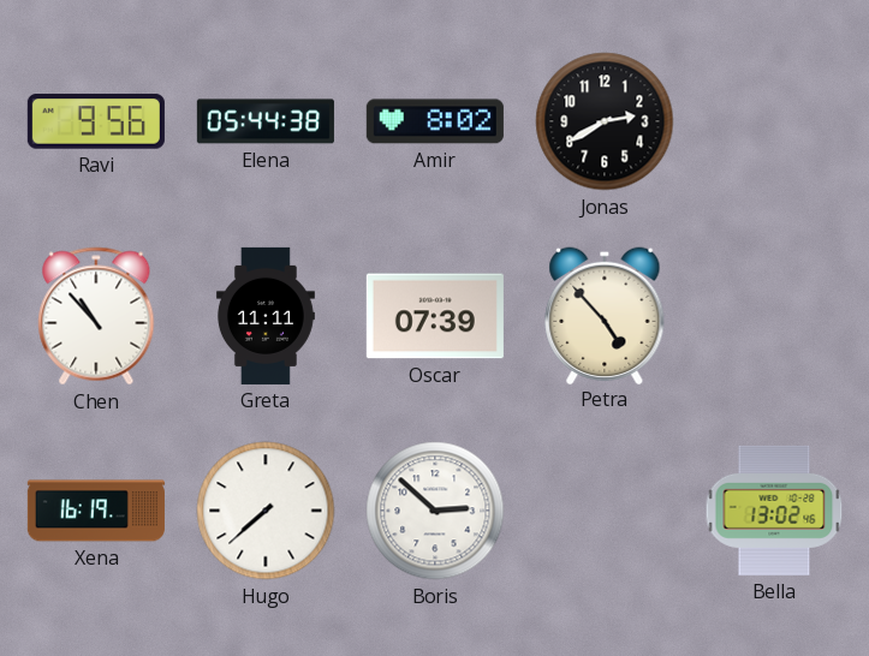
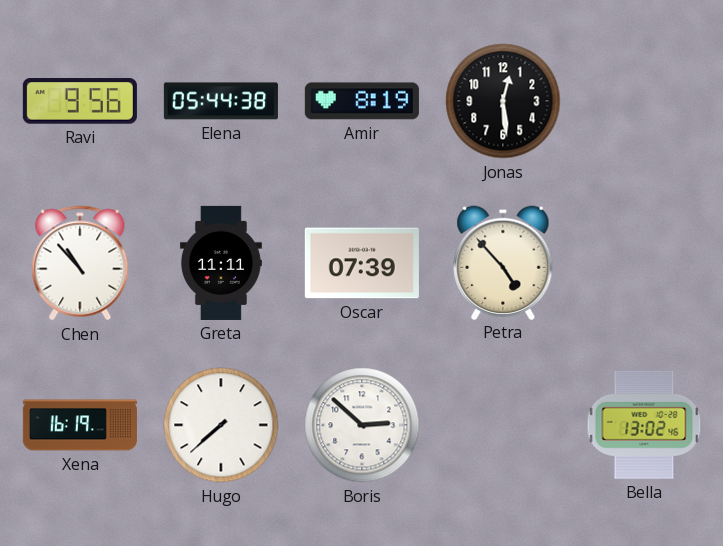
Amir: 8:02 -> 8:19
Jonas: 2:40 -> 12:29
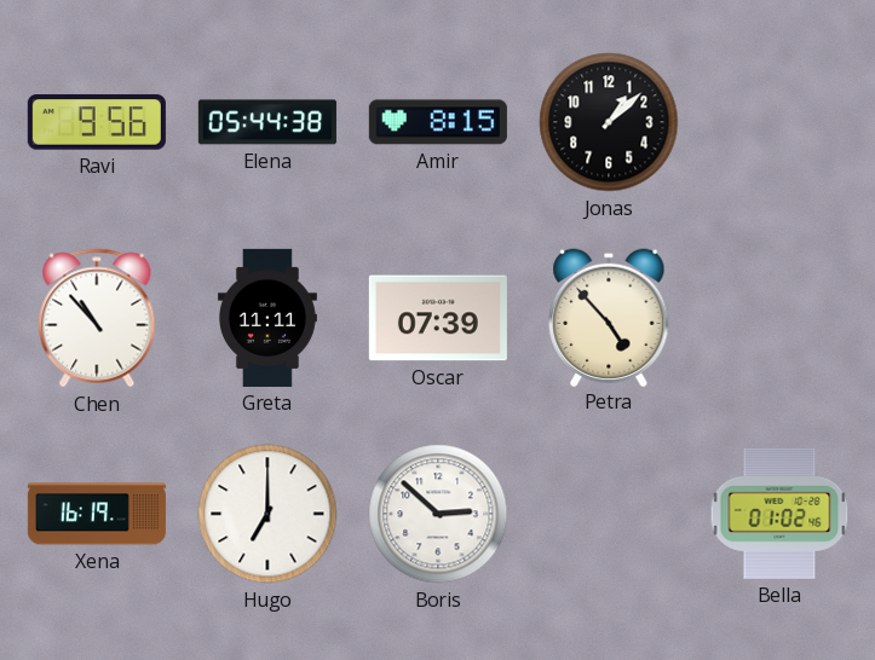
Amir: 8:19 -> 8:15
Jonas: 12:29 -> 1:08
Hugo: 7:38 -> 7:00
Bella: 13:02 -> 01:02
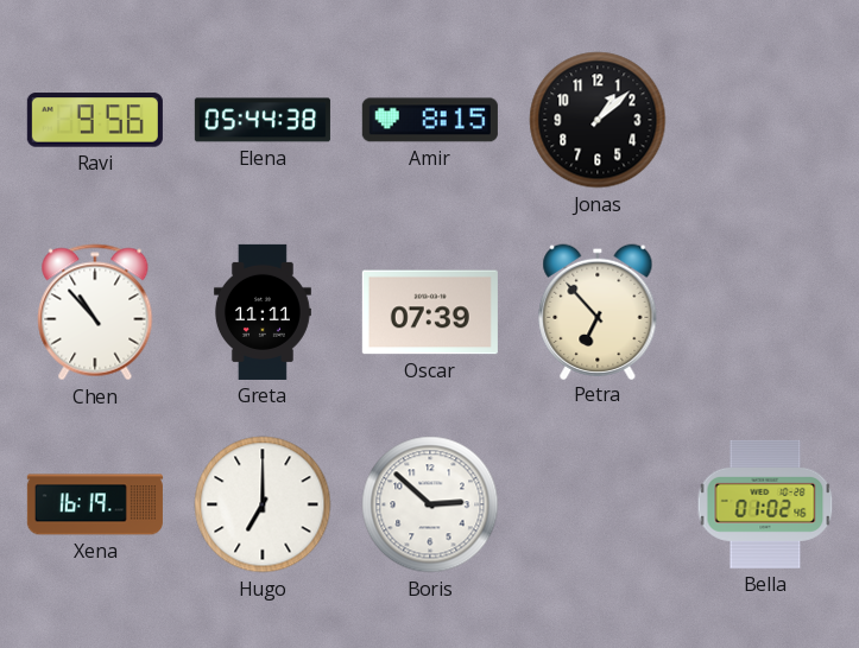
Petra: 4:53 -> 6:53
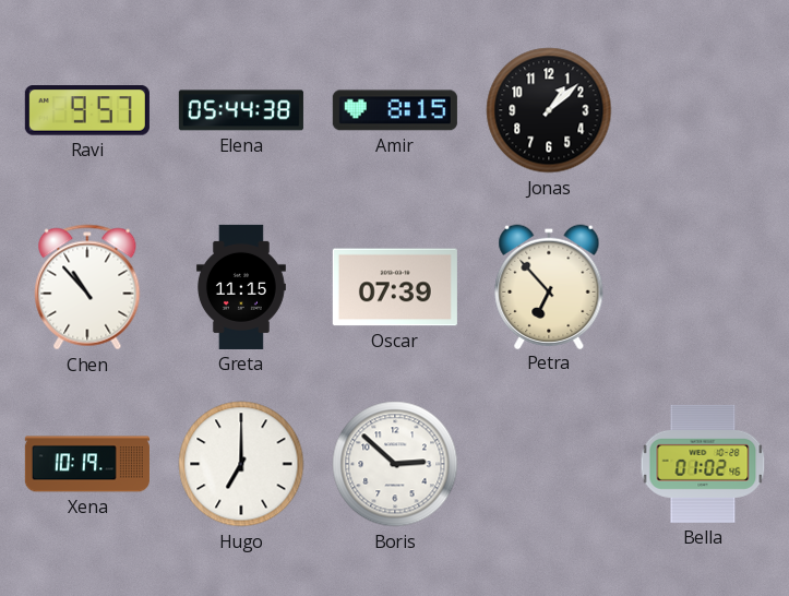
Ravi: 9:56 -> 9:57
Greta: 11:11 -> 11:15
Xena: 16:19 -> 10:19
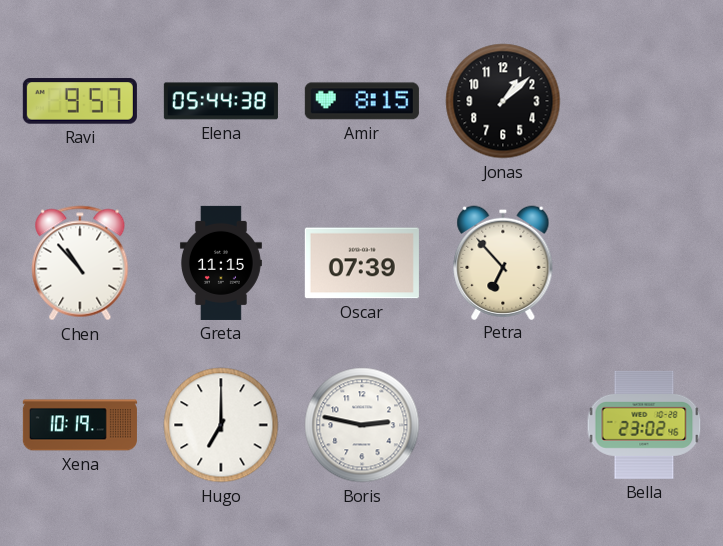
Boris: 2:52 -> 2:47
Bella: 01:02 -> 23:02
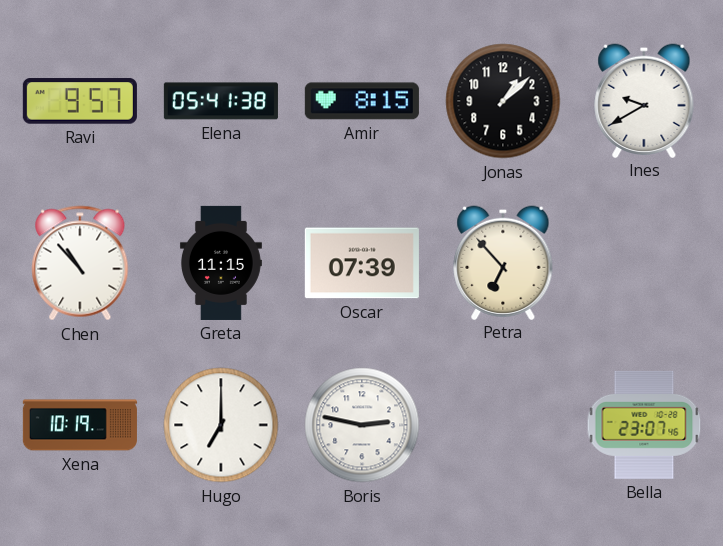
Elena: 05:44 -> 05:41
Ines: none -> 9:40
Bella: 23:02 -> 23:07
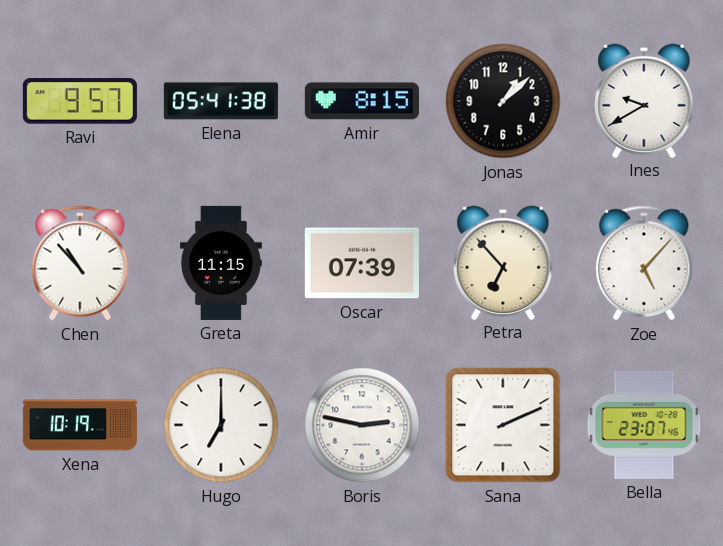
Zoe: none -> 5:07
Sana: none -> 2:11
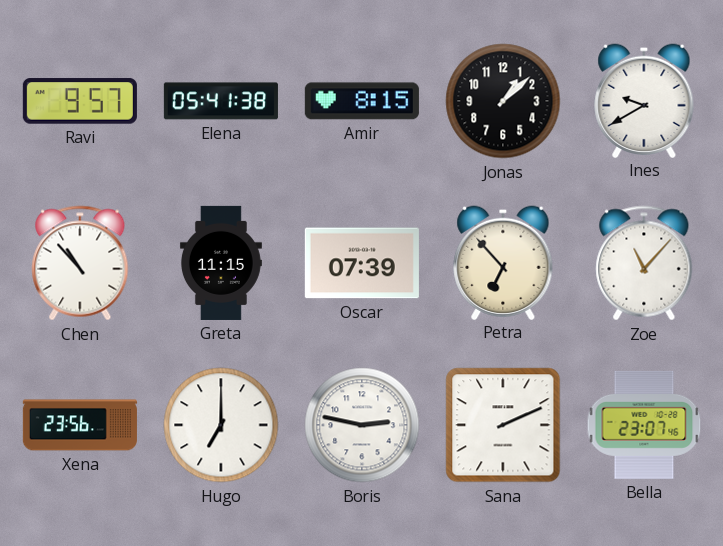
Zoe: 5:07 -> 11:07
Xena: 10:19 -> 23:56
